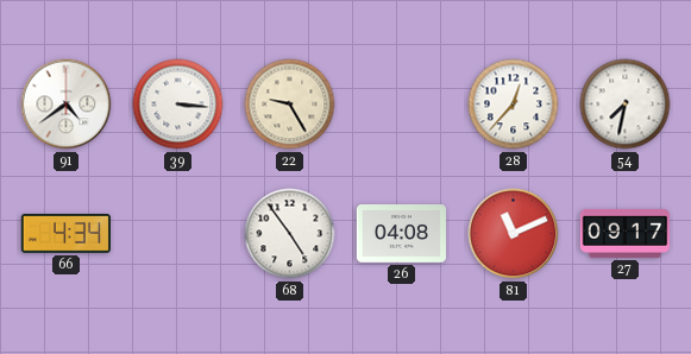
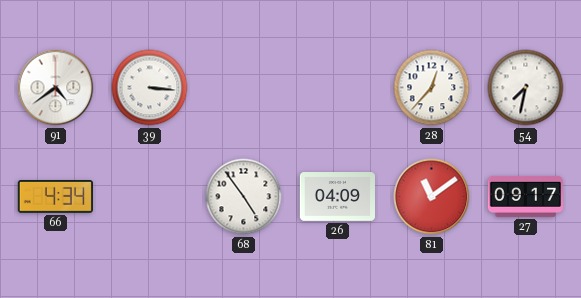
22: 9:25 -> none
26: 04:08 -> 04:09
81: 11:11 -> 11:09
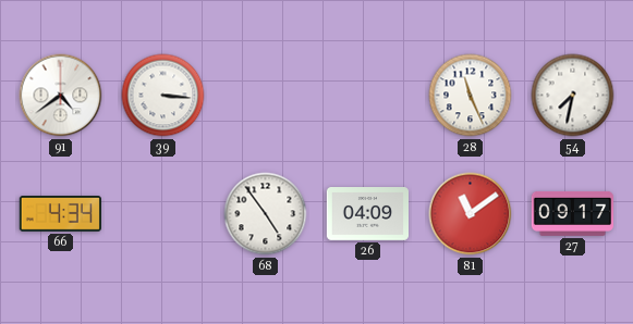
28: 12:37 -> 11:26
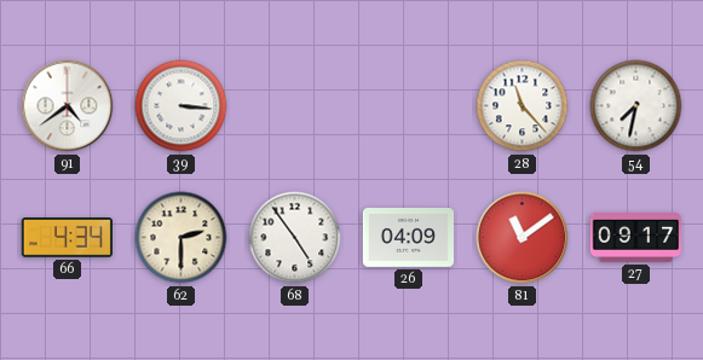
28: 11:26 -> 11:23
62: none -> 2:30
